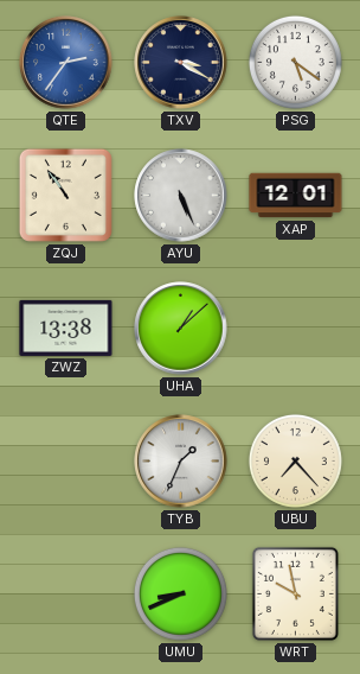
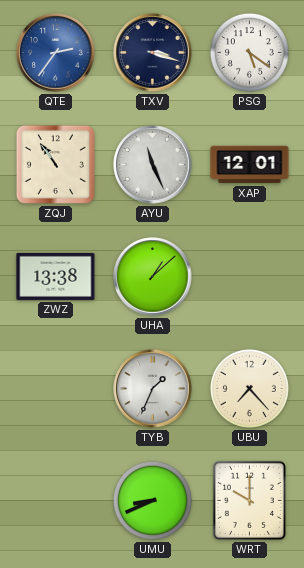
TXV: 3:20 -> 3:18
AYU: 5:26 -> 11:26
WRT: 9:58 -> 10:00
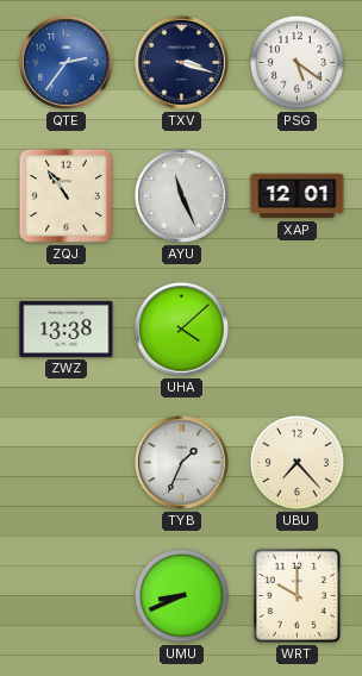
UHA: 1:08 -> 4:08
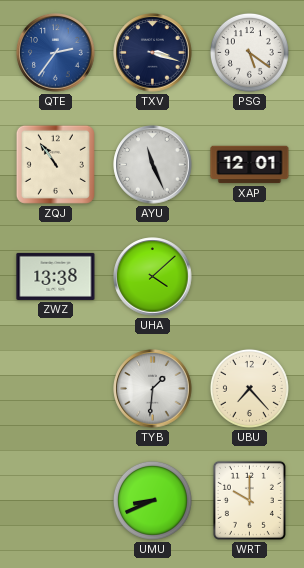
TYB: 1:34 -> 1:31
